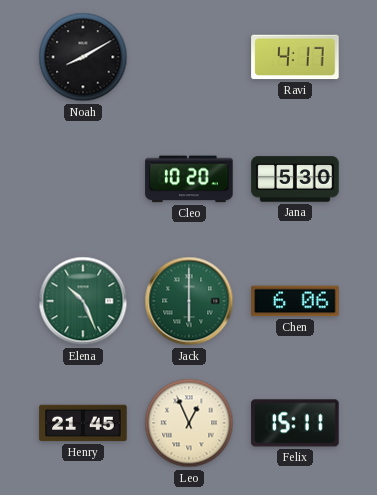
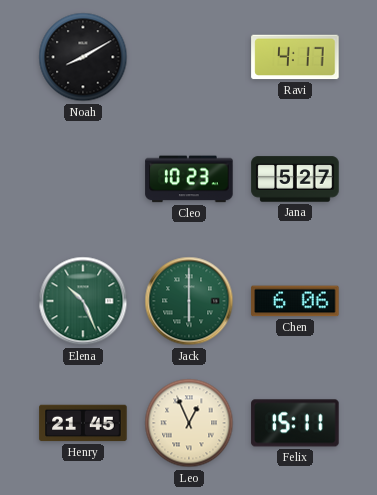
Cleo: 10:20 -> 10:23
Jana: 5:30 -> 5:27
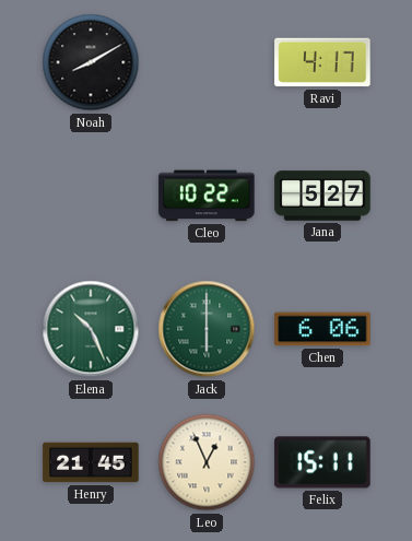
Cleo: 10:23 -> 10:22
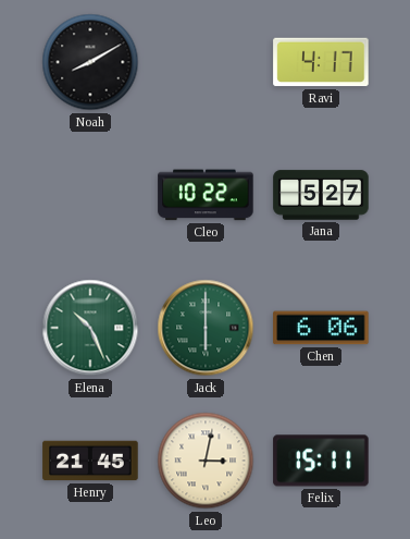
Leo: 12:56 -> 3:02
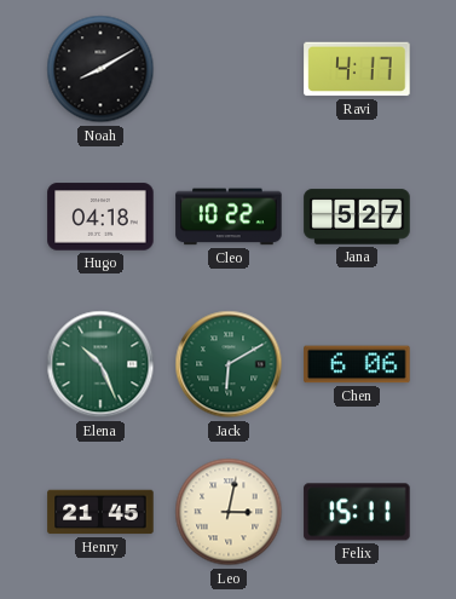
Hugo: none -> 04:18
Jack: 6:00 -> 6:10
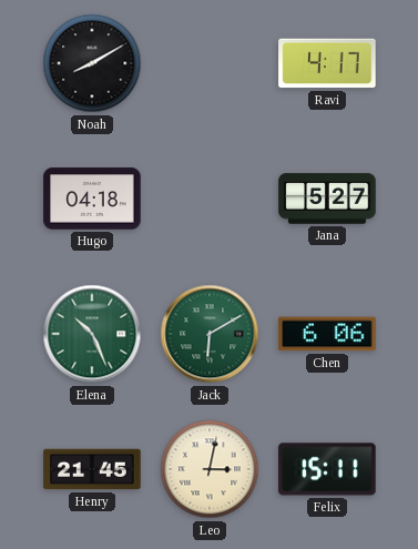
Cleo: 10:22 -> none
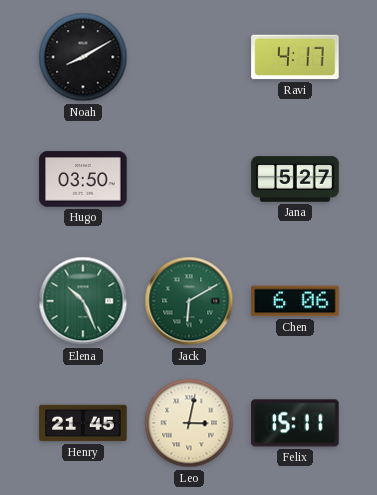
Hugo: 04:18 -> 03:50
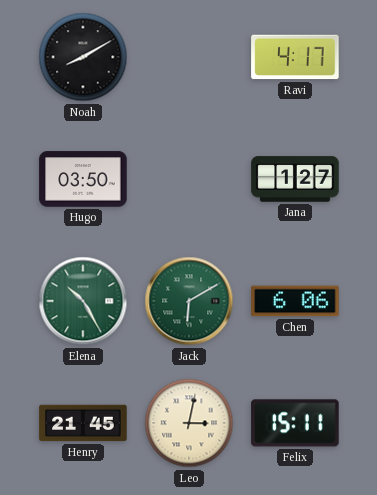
Jana: 5:27 -> 1:27
Elena: 10:26 -> 10:25
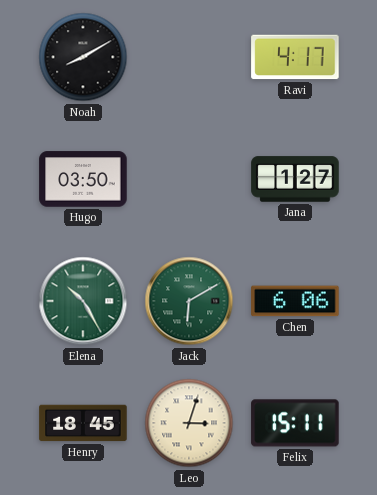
Henry: 21:45 -> 18:45
Leo: 3:02 -> 3:03
